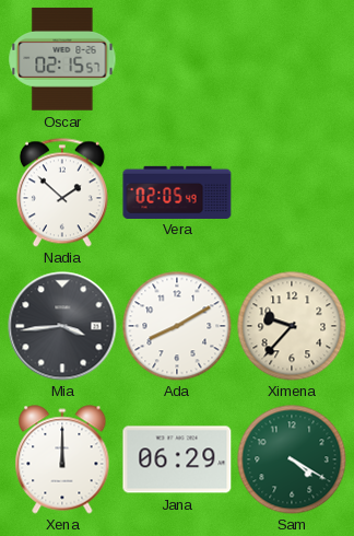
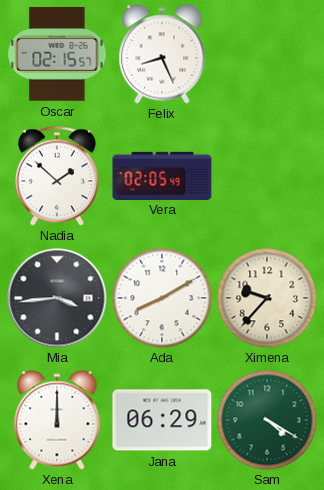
Felix: none -> 8:26
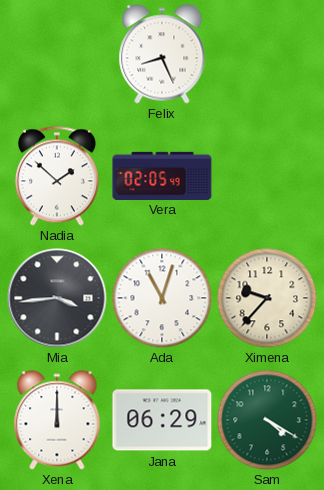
Oscar: 02:15 -> none
Ada: 8:10 -> 11:03
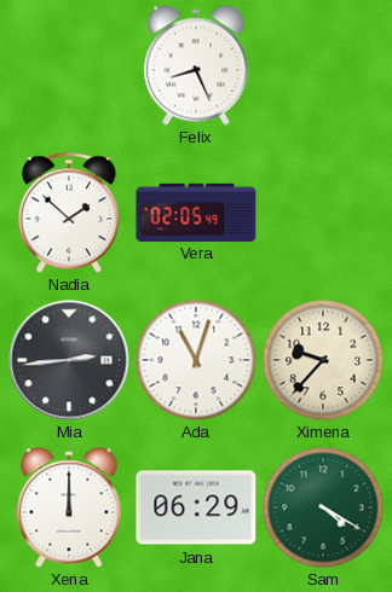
Mia: 3:44 -> 2:44
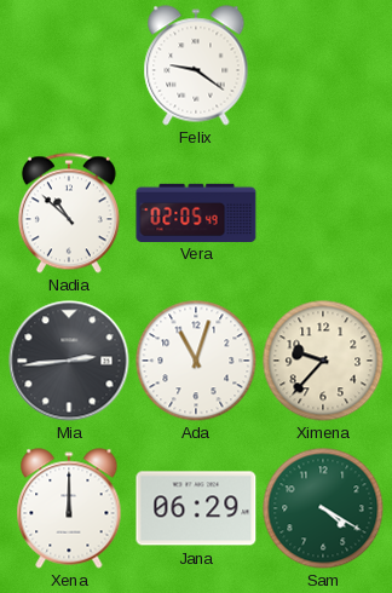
Felix: 8:26 -> 9:21
Nadia: 1:52 -> 10:52
